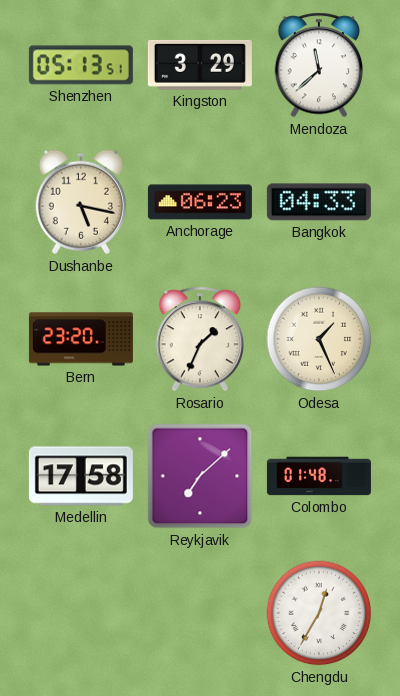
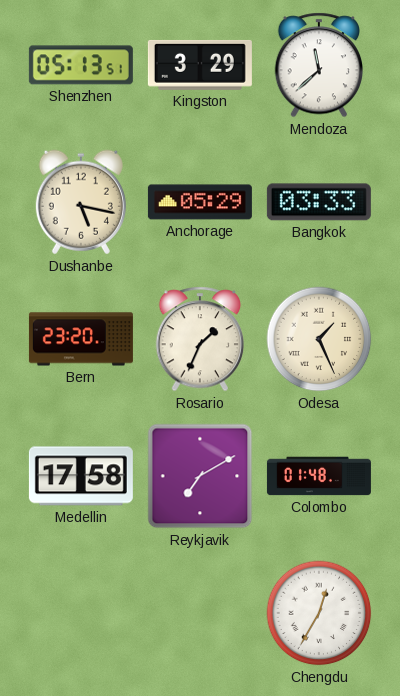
Anchorage: 06:23 -> 05:29
Bangkok: 04:33 -> 03:33
Reykjavik: 7:08 -> 7:10
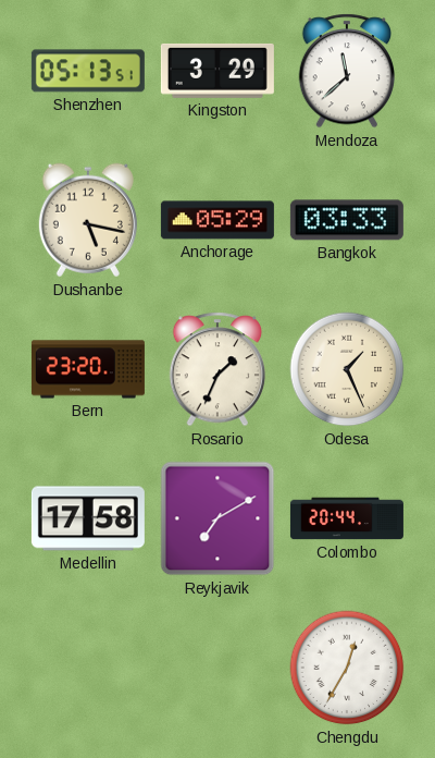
Colombo: 01:48 -> 20:44
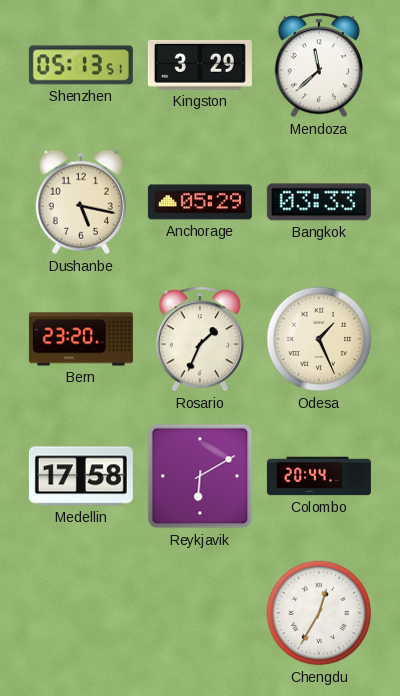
Reykjavik: 7:10 -> 6:10
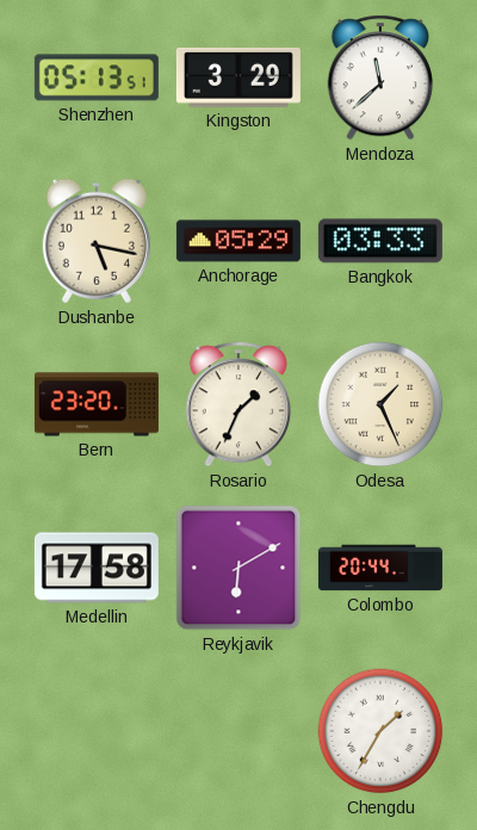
Chengdu: 12:35 -> 1:35
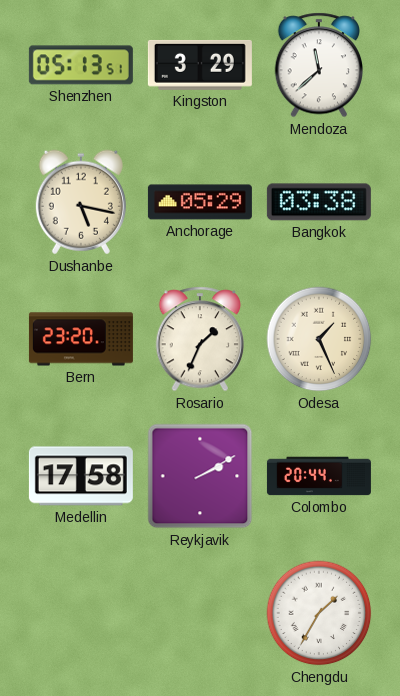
Bangkok: 03:33 -> 03:38
Reykjavik: 6:10 -> 2:10
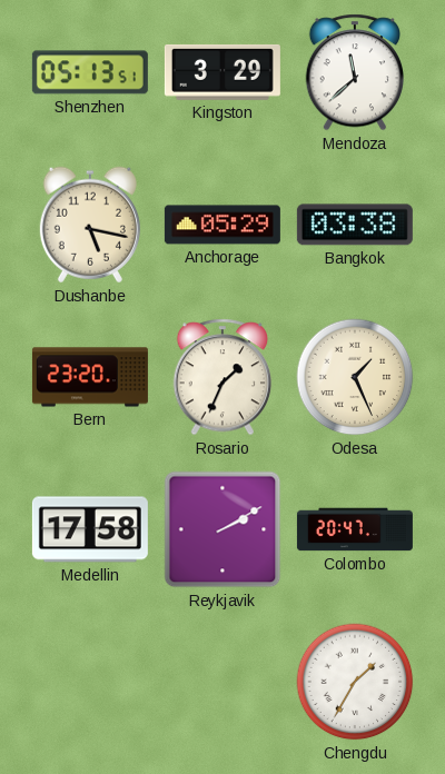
Colombo: 20:44 -> 20:47
